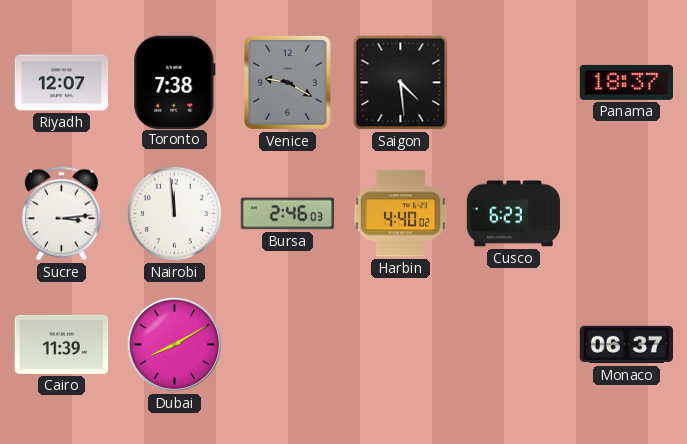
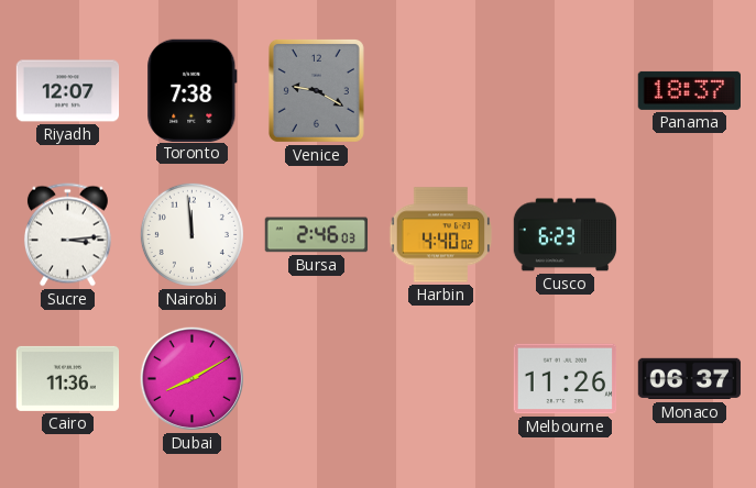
Saigon: 4:29 -> none
Cairo: 11:39 -> 11:36
Melbourne: none -> 11:26
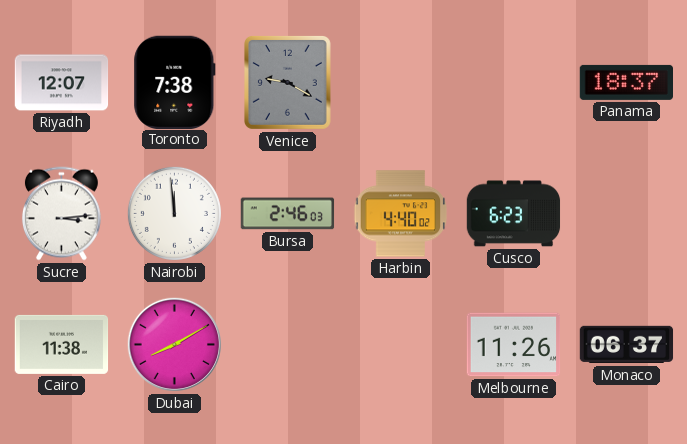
Cairo: 11:36 -> 11:38
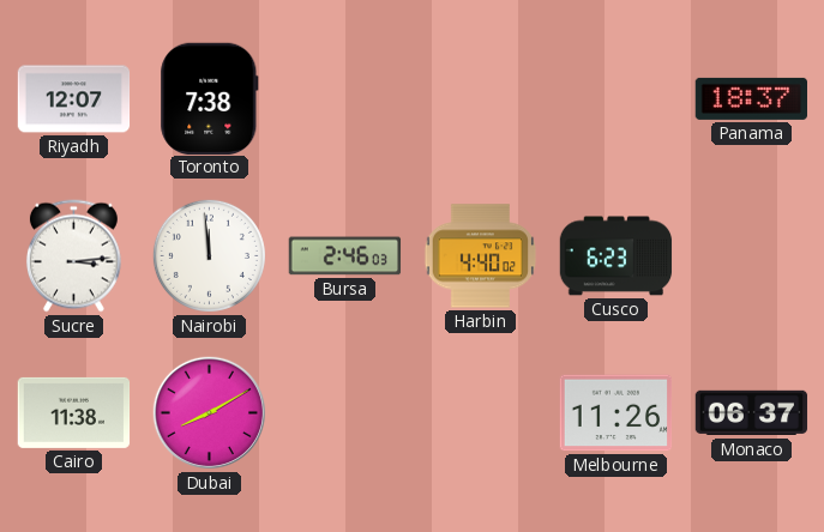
Venice: 9:20 -> none
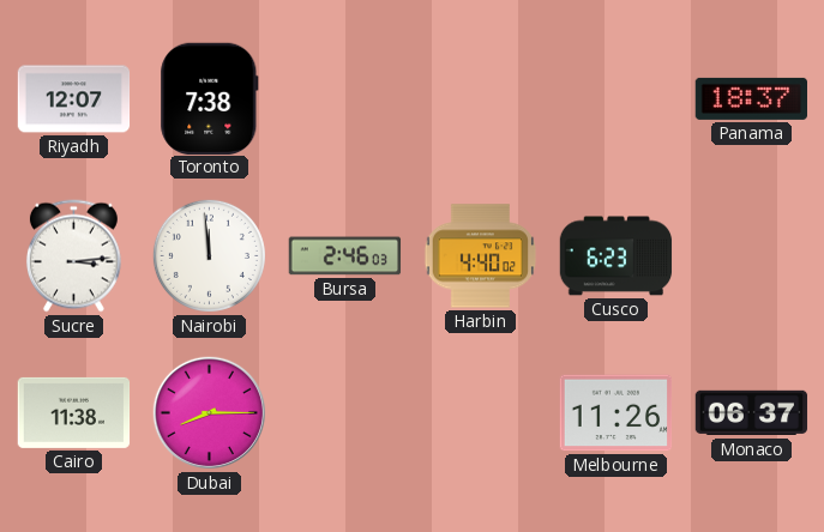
Dubai: 8:10 -> 8:15
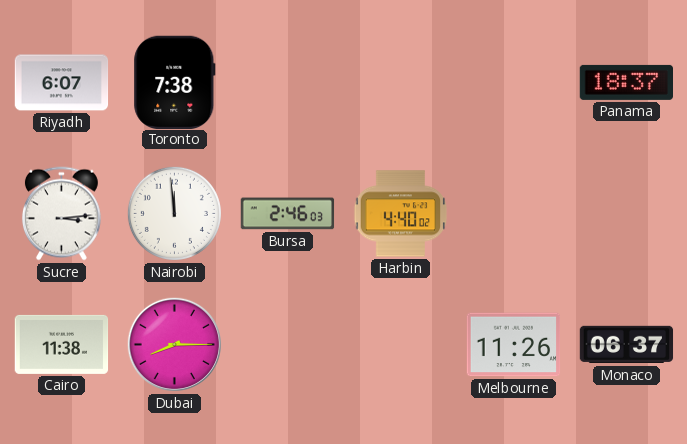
Riyadh: 12:07 -> 6:07
Cusco: 6:23 -> none
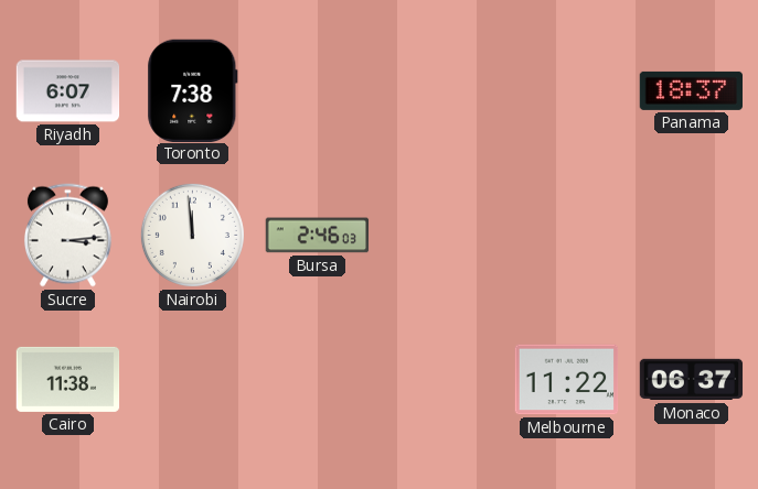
Harbin: 4:40 -> none
Dubai: 8:15 -> none
Melbourne: 11:26 -> 11:22
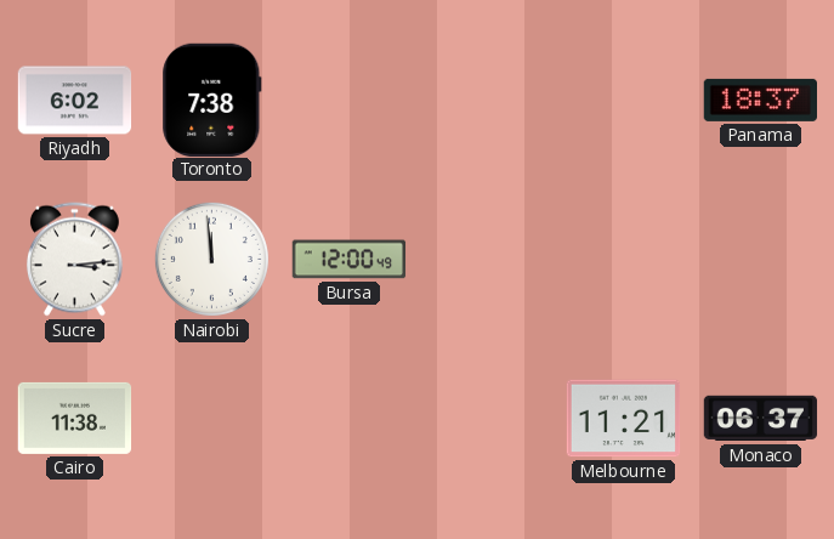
Riyadh: 6:07 -> 6:02
Bursa: 2:46 -> 12:00
Melbourne: 11:22 -> 11:21
